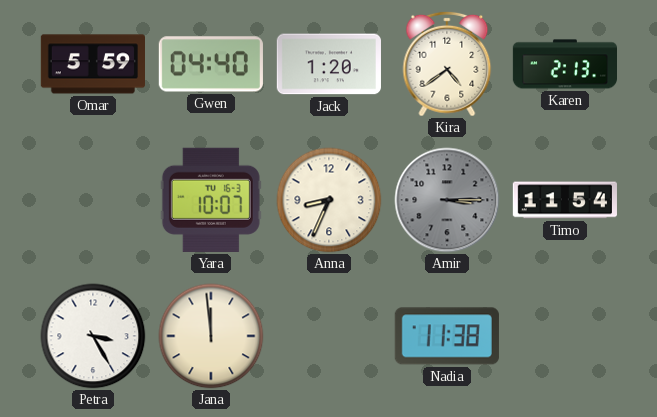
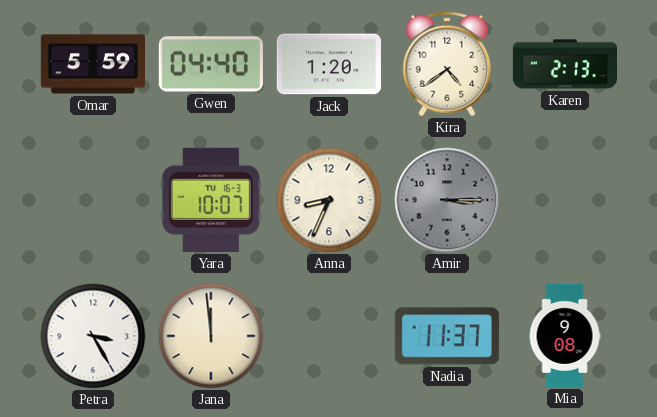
Timo: 11:54 -> none
Nadia: 11:38 -> 11:37
Mia: none -> 9:08
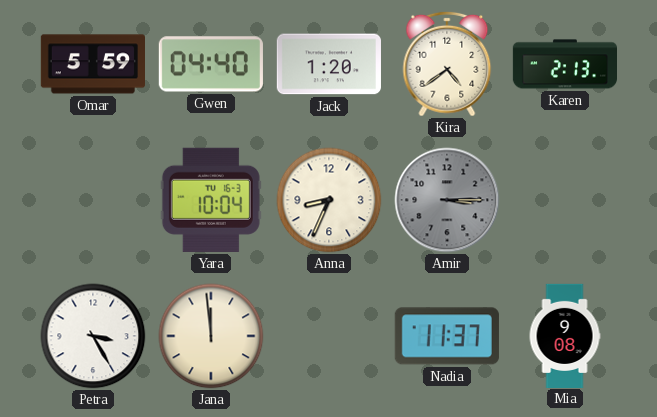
Yara: 10:07 -> 10:04
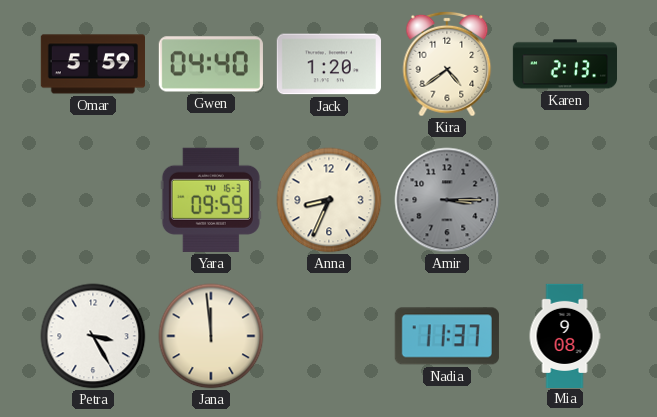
Yara: 10:04 -> 09:59
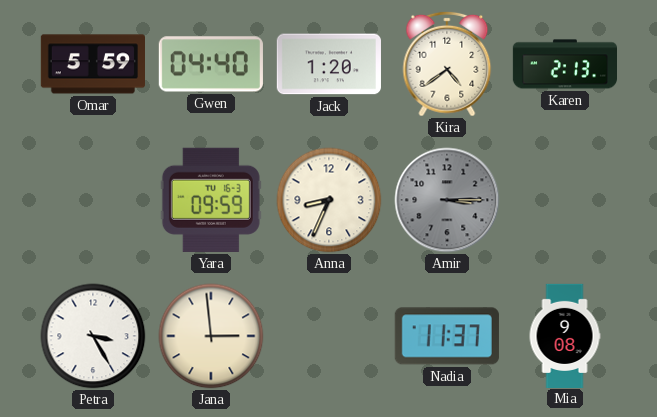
Jana: 11:59 -> 2:59
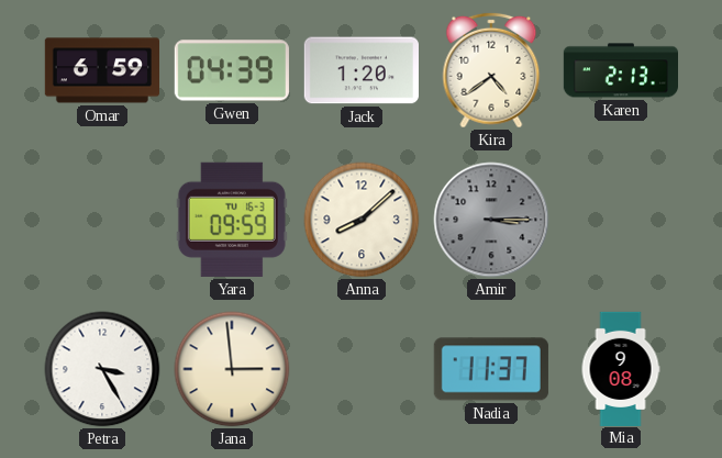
Omar: 5:59 -> 6:59
Gwen: 04:40 -> 04:39
Anna: 8:34 -> 8:08
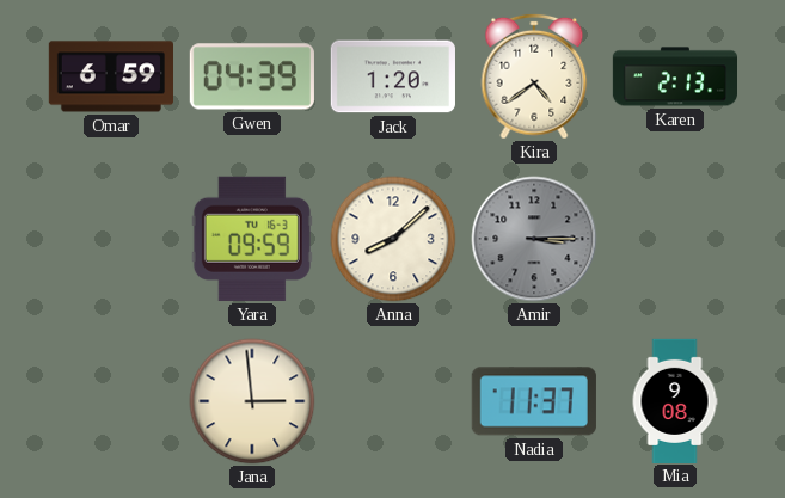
Petra: 3:25 -> none
